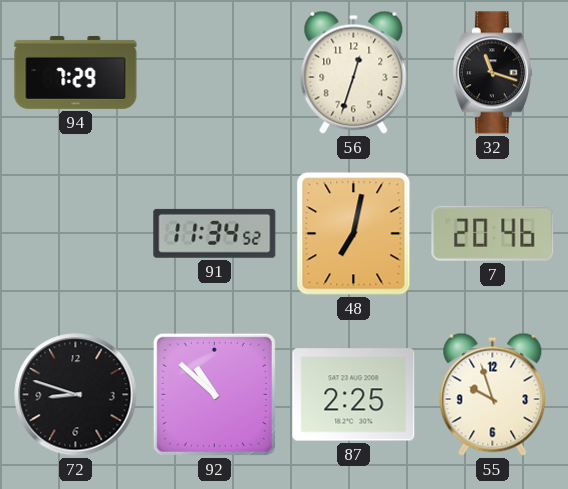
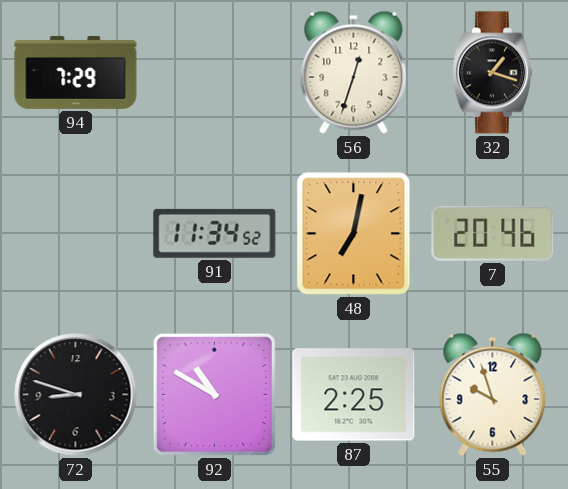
32: 11:18 -> 1:18
92: 10:52 -> 10:50
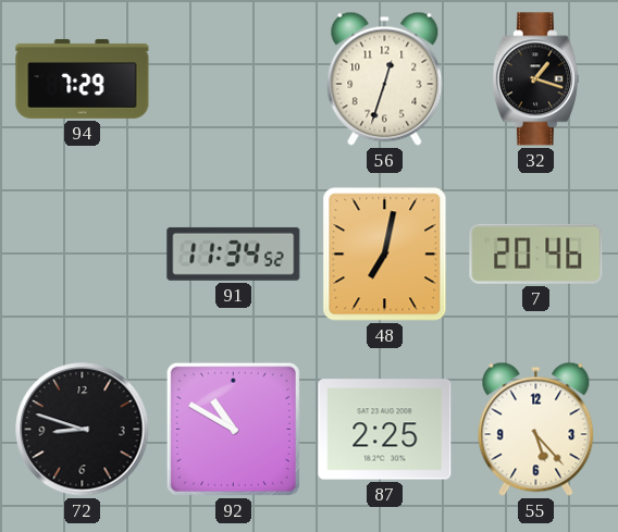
55: 9:57 -> 5:23
